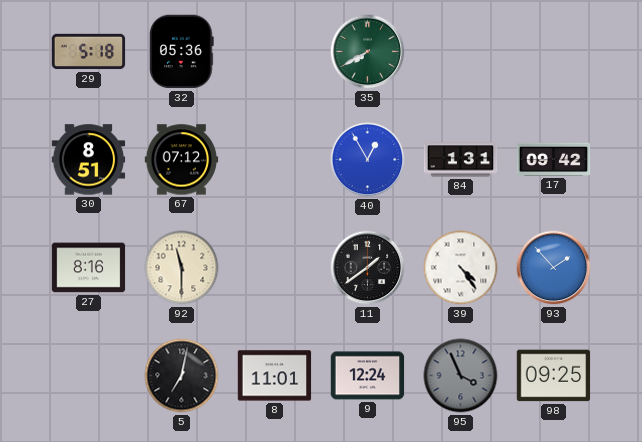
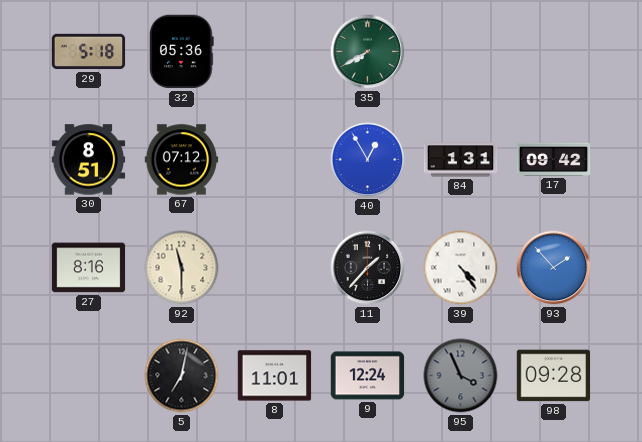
11: 1:39 -> 1:37
98: 09:25 -> 09:28
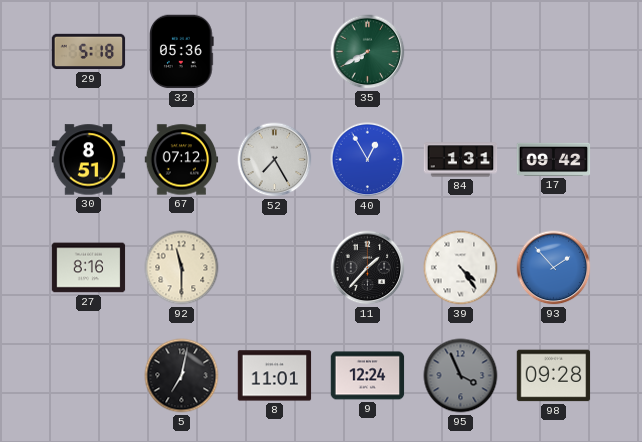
52: none -> 7:25
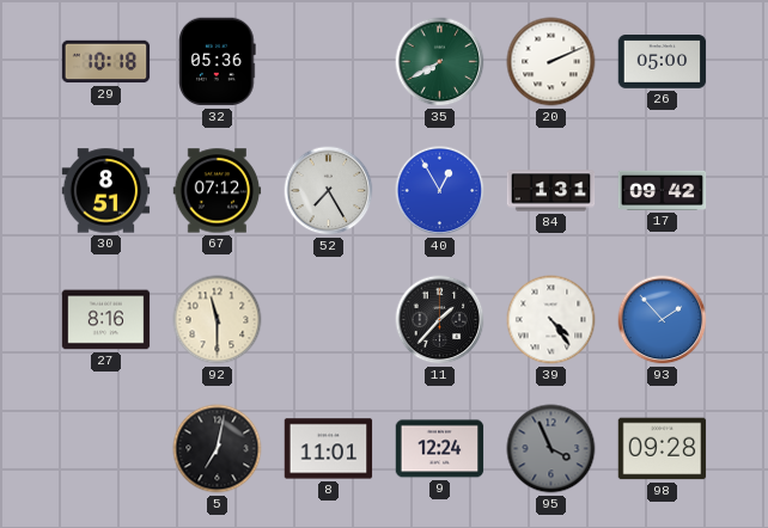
29: 5:18 -> 10:18
20: none -> 2:11
26: none -> 05:00
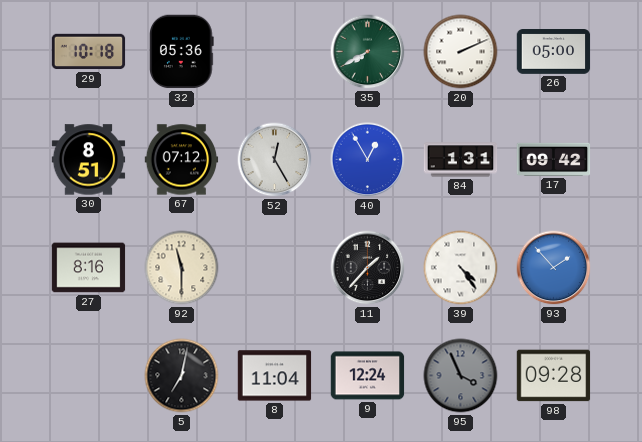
52: 7:25 -> 12:25
8: 11:01 -> 11:04
